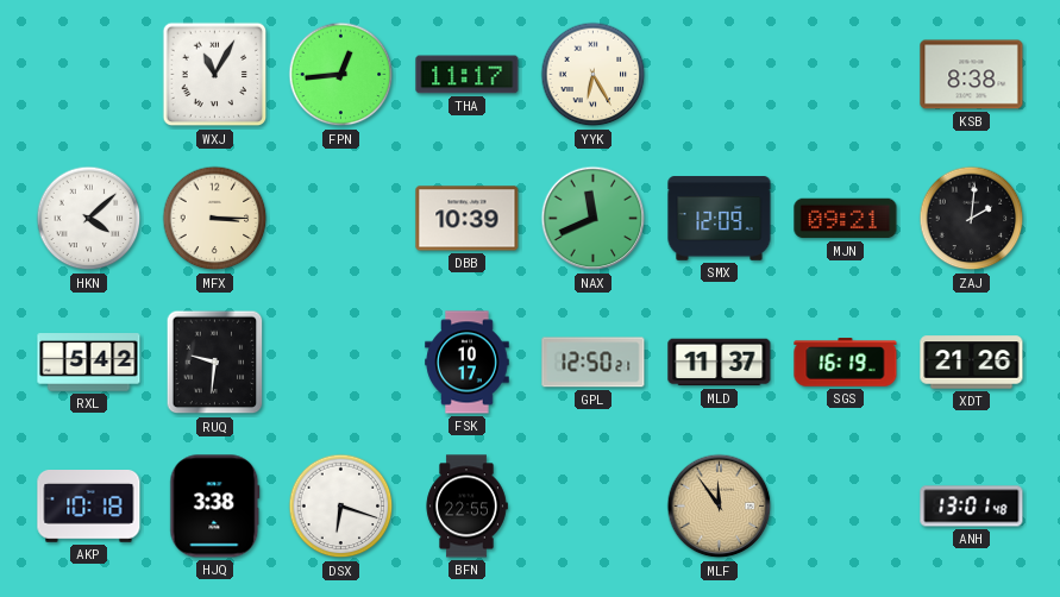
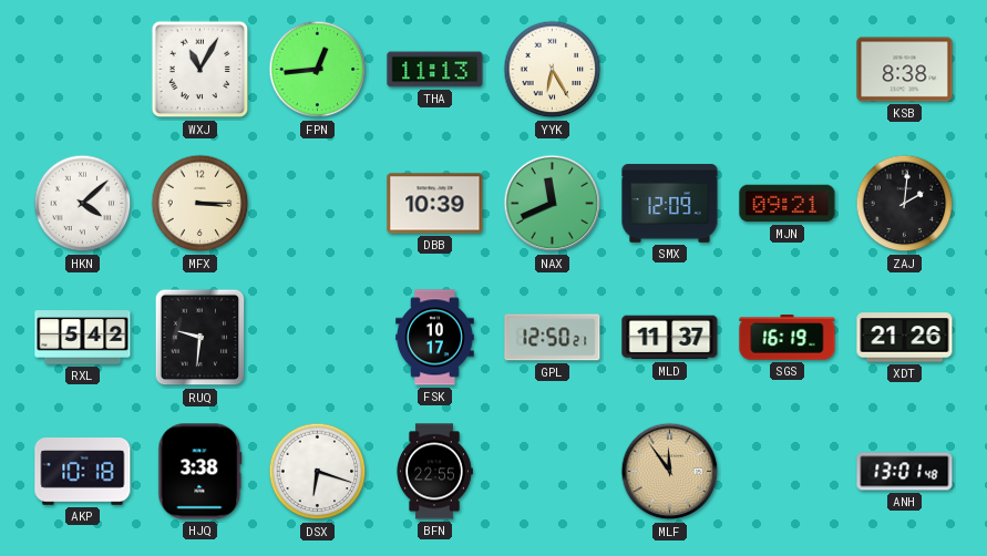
THA: 11:17 -> 11:13
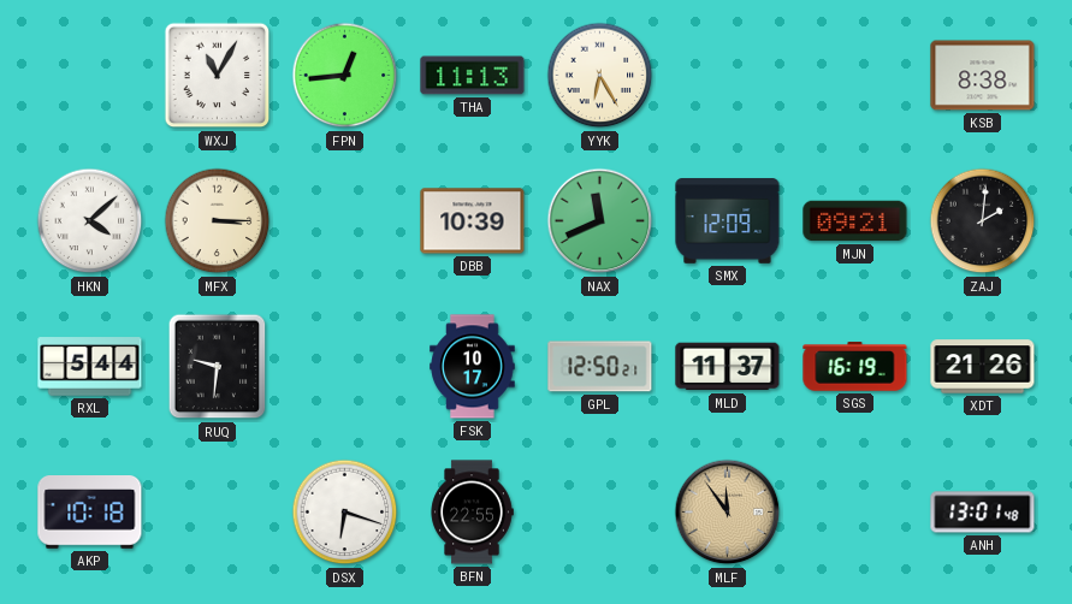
RXL: 5:42 -> 5:44
HJQ: 3:38 -> none
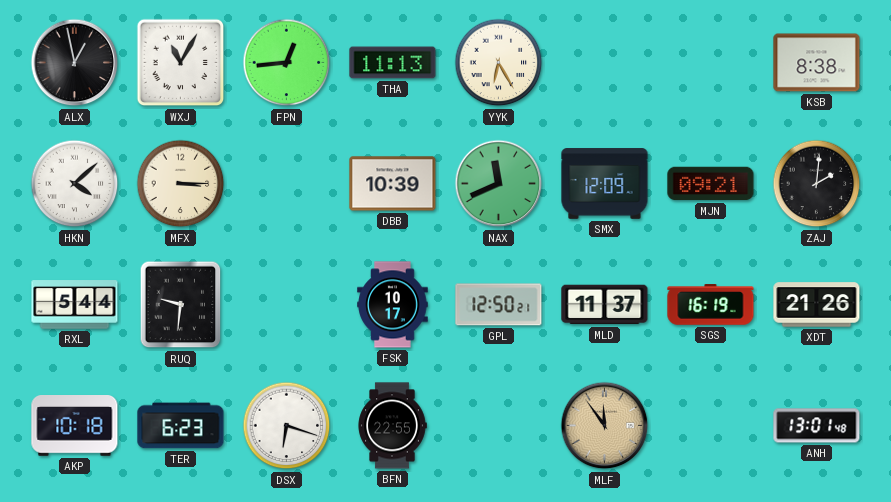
ALX: none -> 12:58
TER: none -> 6:23
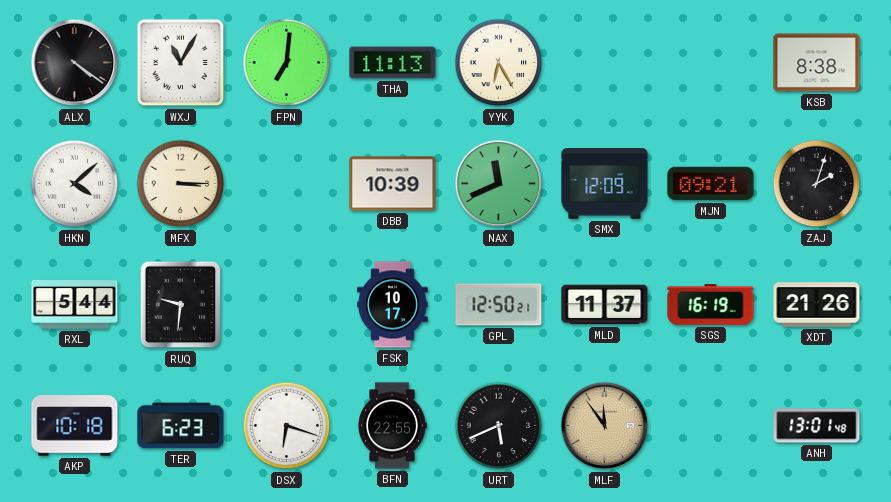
ALX: 12:58 -> 4:21
FPN: 12:44 -> 7:01
ZAJ: 2:01 -> 2:03
URT: none -> 5:41
